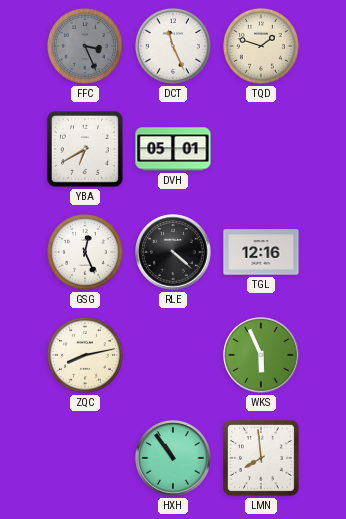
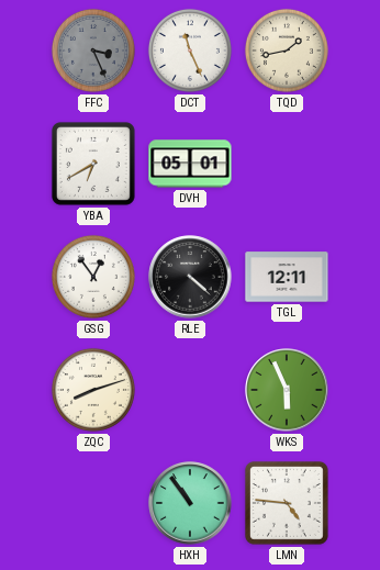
TQD: 1:48 -> 1:43
GSG: 12:26 -> 12:54
TGL: 12:16 -> 12:11
ZQC: 8:13 -> 8:12
LMN: 7:59 -> 4:46
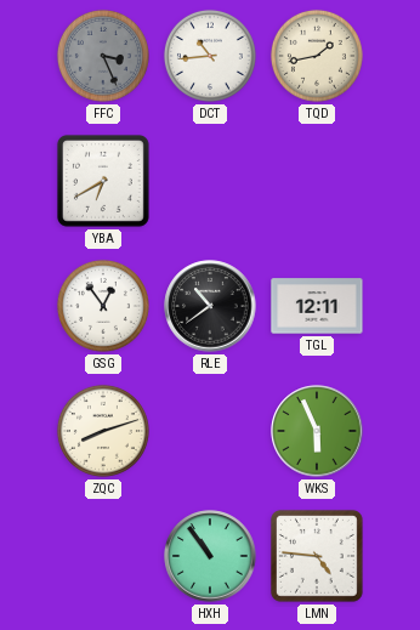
DCT: 11:26 -> 10:44
DVH: 05:01 -> none
RLE: 4:22 -> 10:39
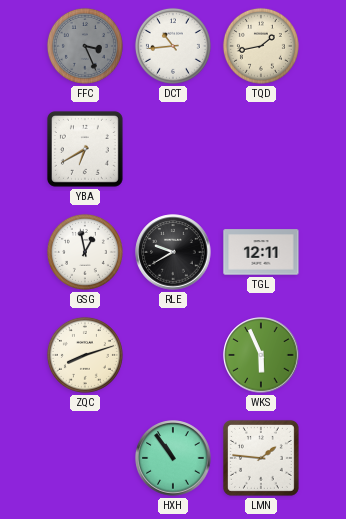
GSG: 12:54 -> 12:58
RLE: 10:39 -> 9:40
LMN: 4:46 -> 1:46
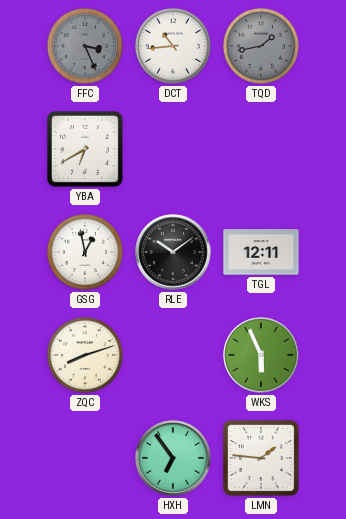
TQD dial: cream -> grey
RLE: 9:40 -> 10:09
HXH: 10:54 -> 6:54
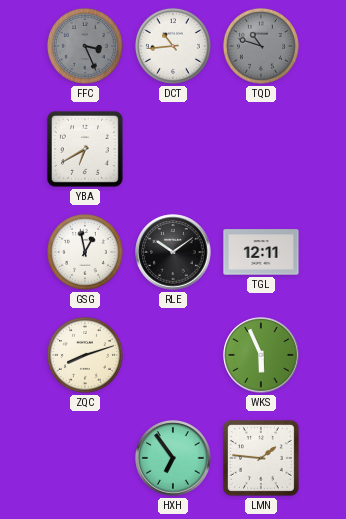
TQD: 1:43 -> 10:48
